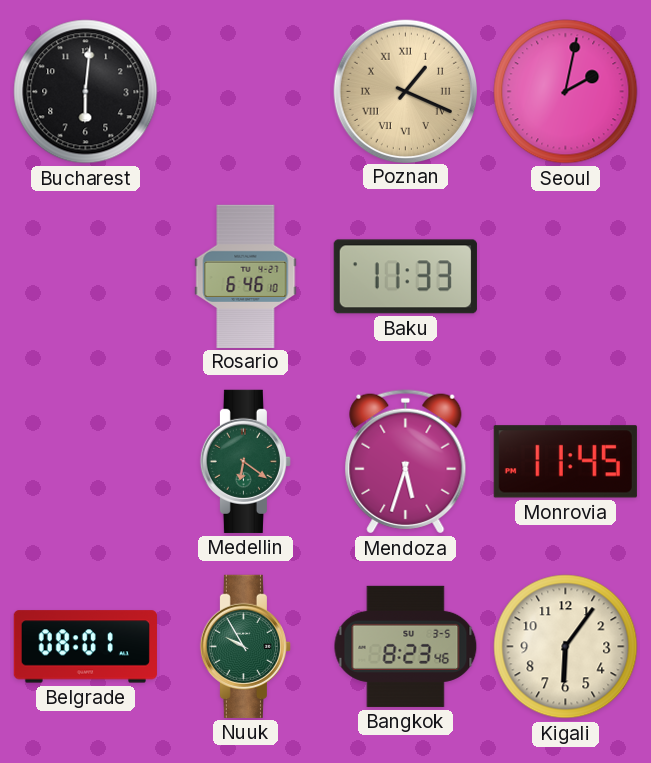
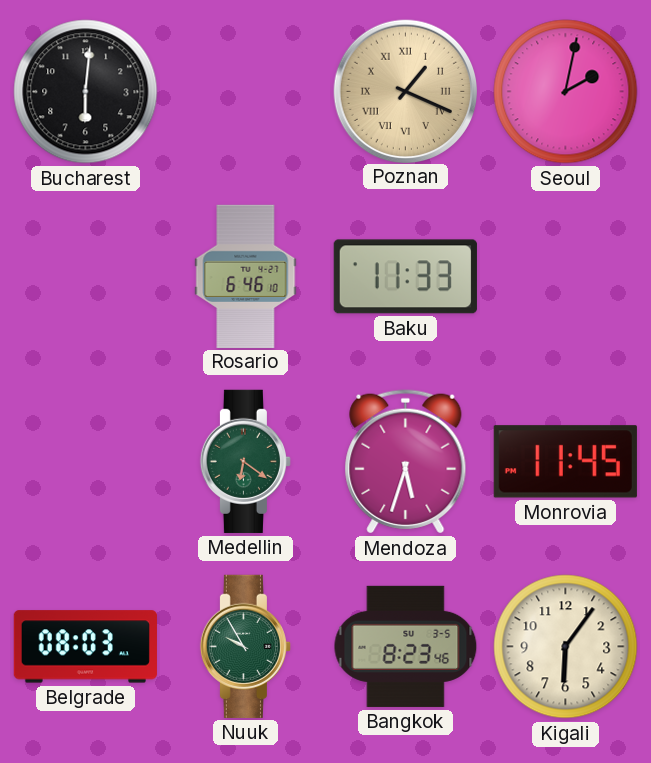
Belgrade: 08:01 -> 08:03
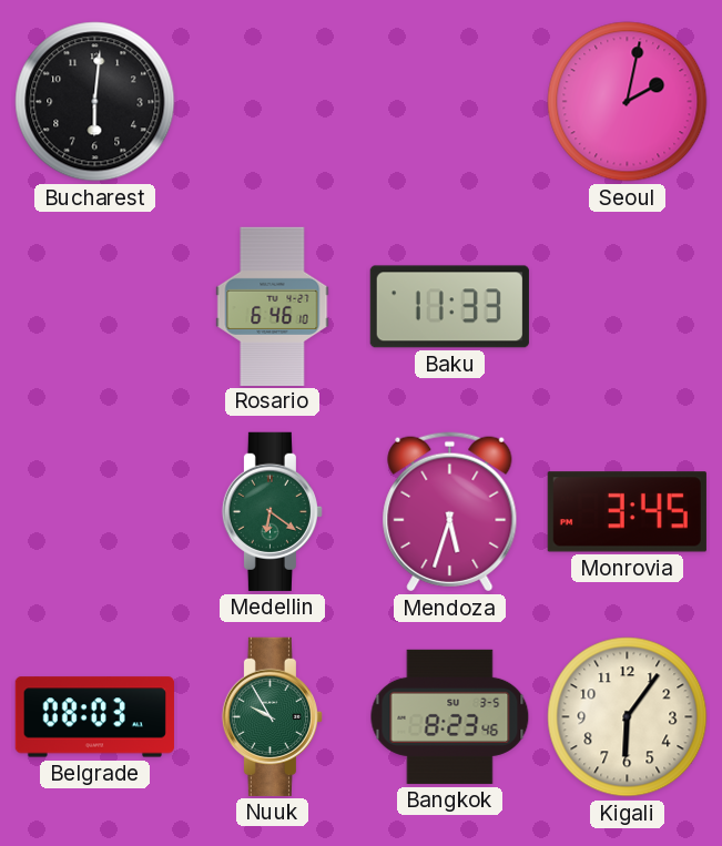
Poznan: 1:19 -> none
Monrovia: 11:45 -> 3:45
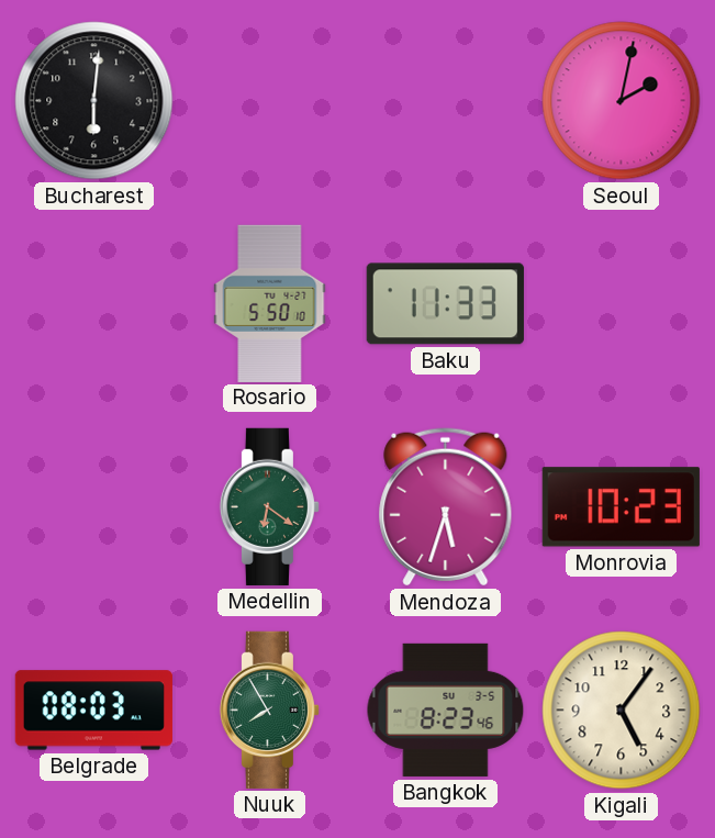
Rosario: 6:46 -> 5:50
Monrovia: 3:45 -> 10:23
Nuuk: 9:55 -> 7:55
Kigali: 6:06 -> 5:06
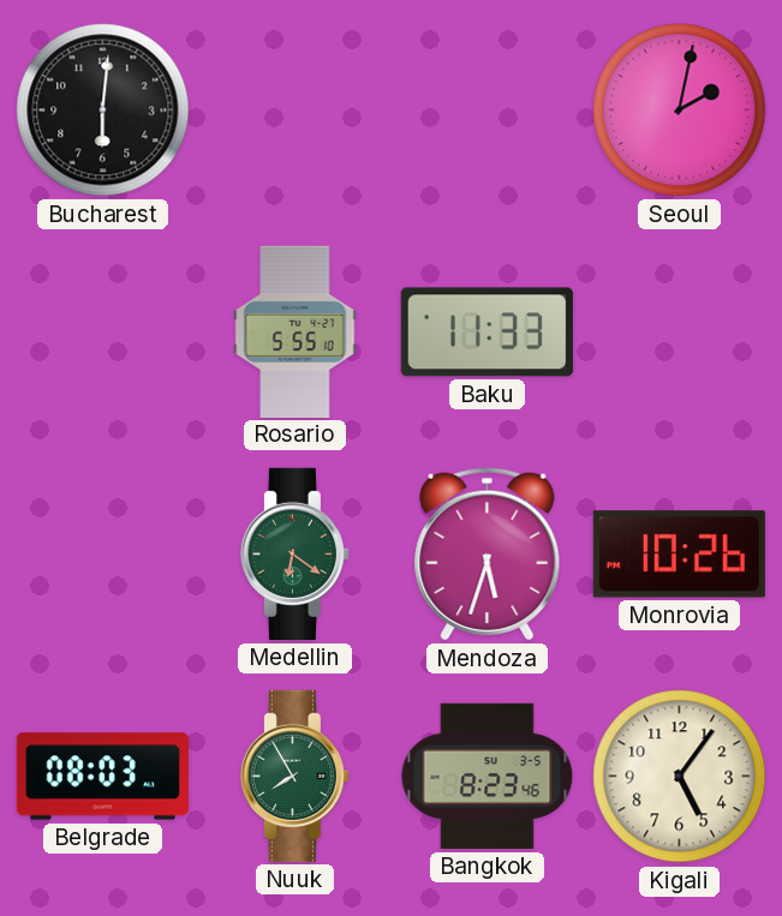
Rosario: 5:50 -> 5:55
Monrovia: 10:23 -> 10:26
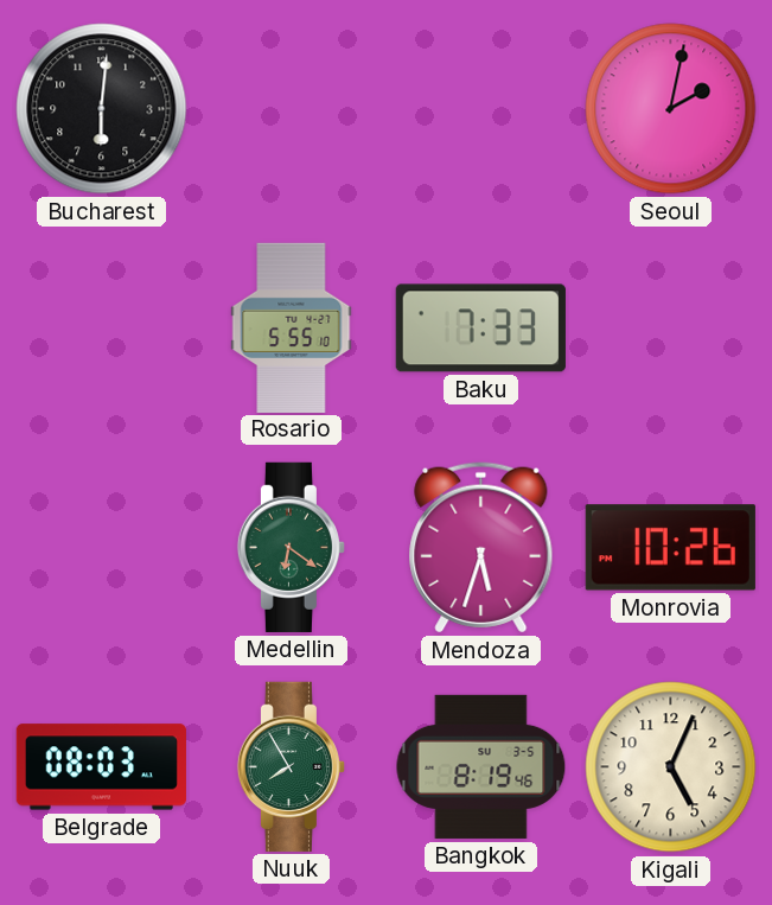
Baku: 11:33 -> 7:33
Bangkok: 8:23 -> 8:19
Kigali: 5:06 -> 5:04
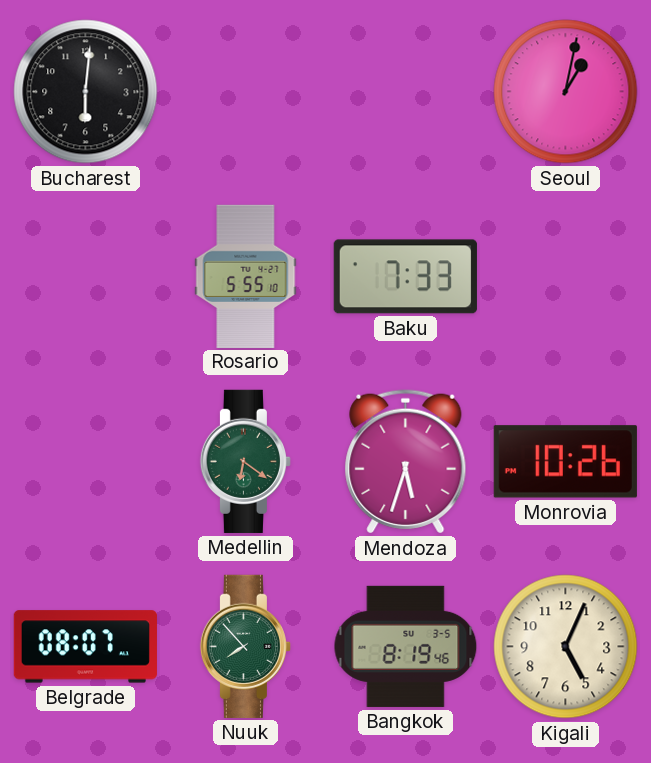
Seoul: 2:02 -> 1:02
Belgrade: 08:03 -> 08:07
Nuuk: 7:55 -> 7:53
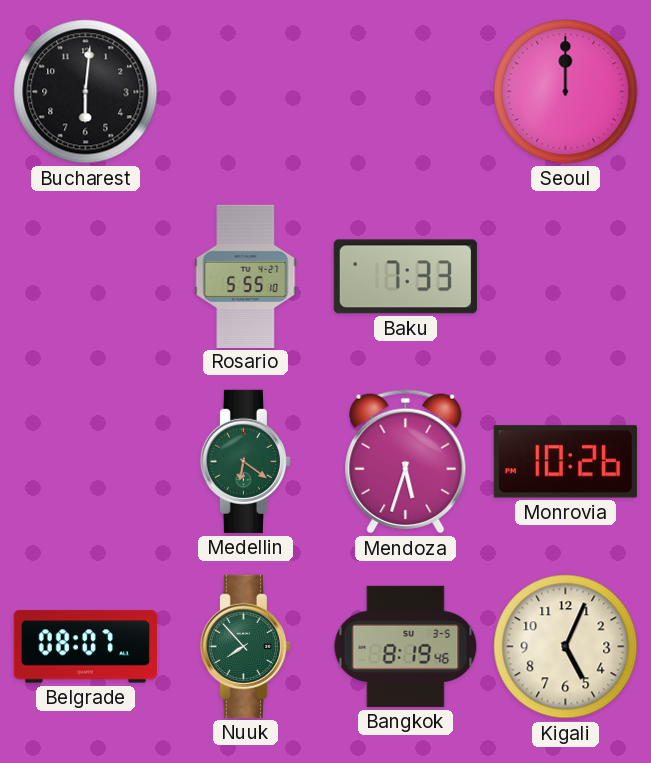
Seoul: 1:02 -> 12:00
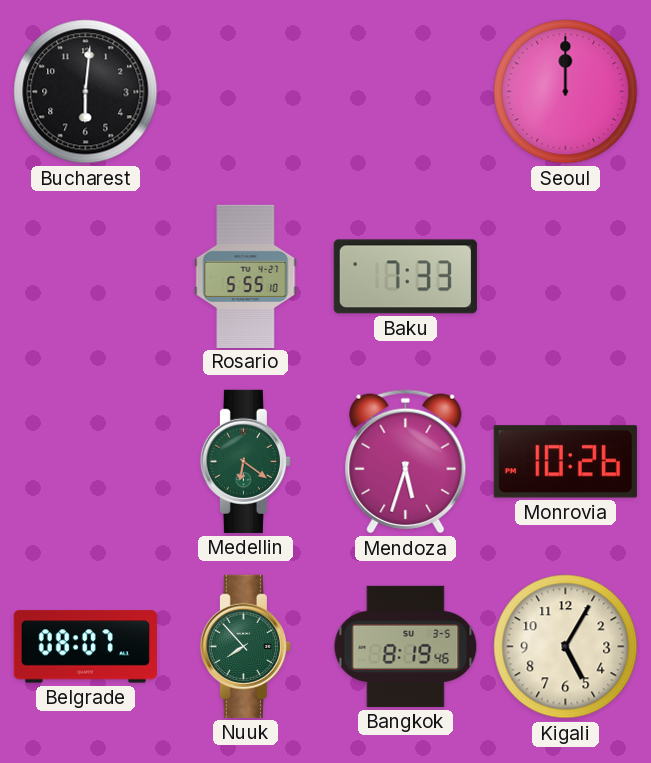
Kigali: 5:04 -> 5:05
